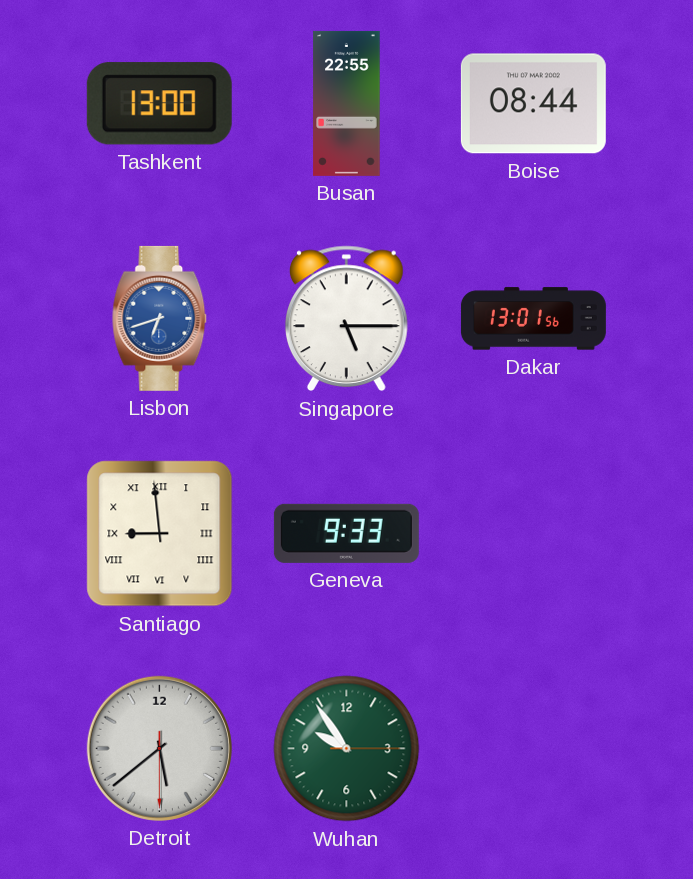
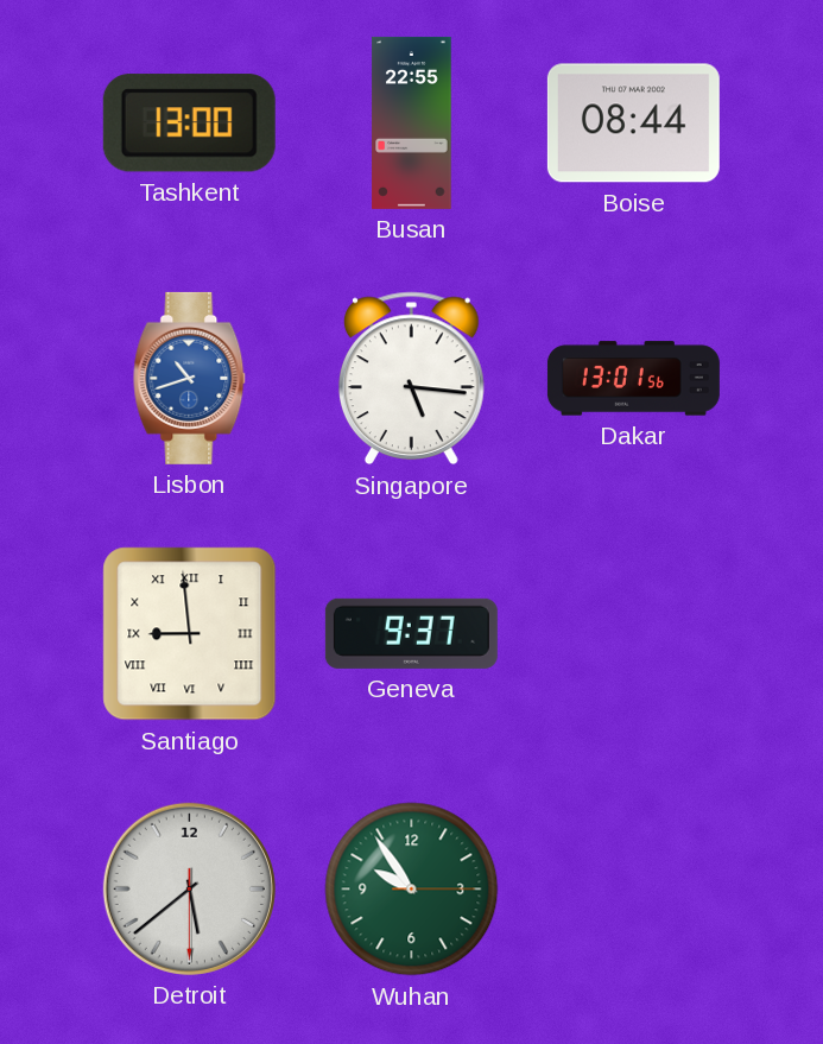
Lisbon: 6:42 -> 10:42
Singapore: 5:15 -> 5:16
Geneva: 9:33 -> 9:37
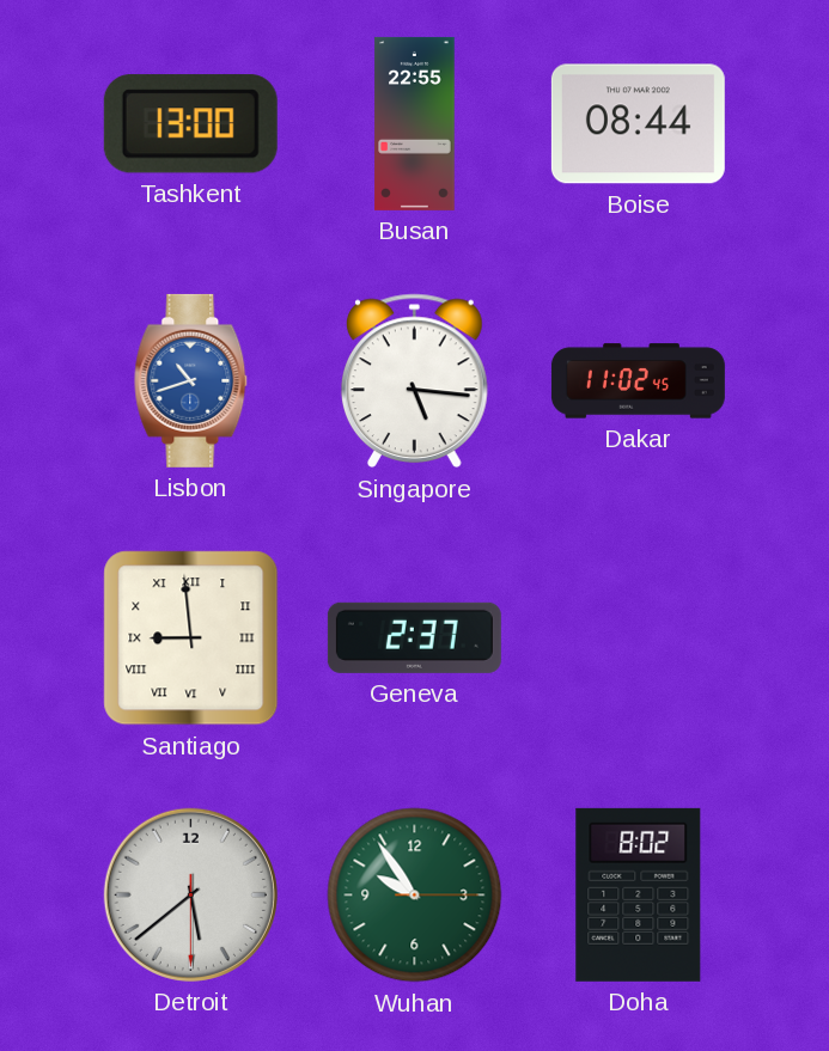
Dakar: 13:01 -> 11:02
Geneva: 9:37 -> 2:37
Doha: none -> 8:02
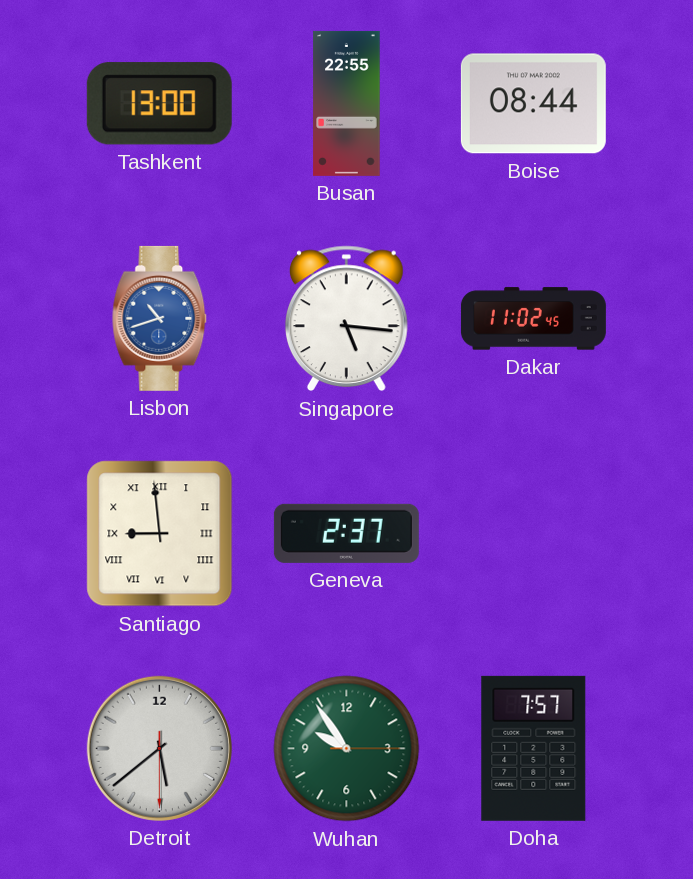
Doha: 8:02 -> 7:57
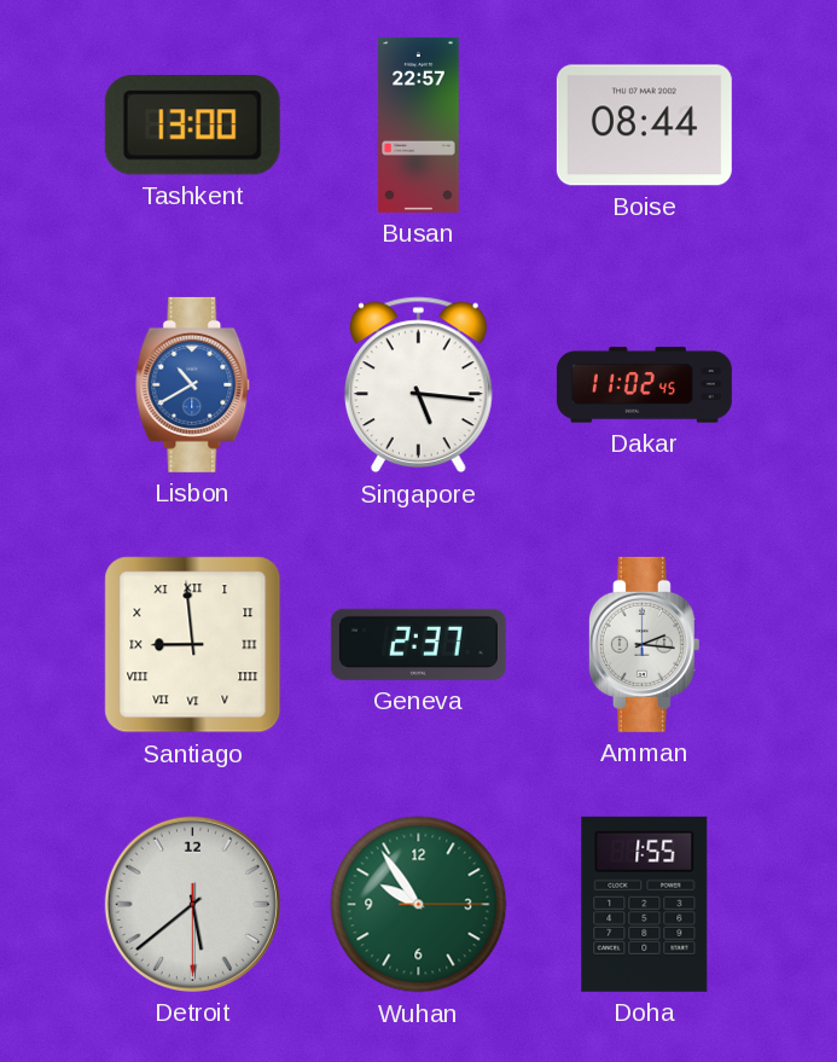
Busan: 22:55 -> 22:57
Lisbon: 10:42 -> 10:40
Amman: none -> 2:16
Doha: 7:57 -> 1:55
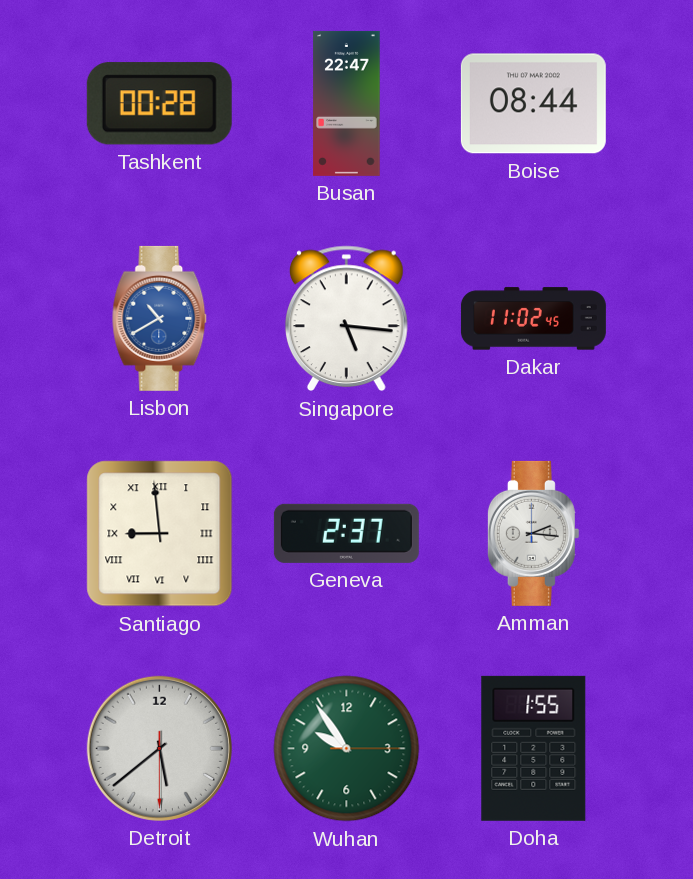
Tashkent: 13:00 -> 00:28
Busan: 22:57 -> 22:47
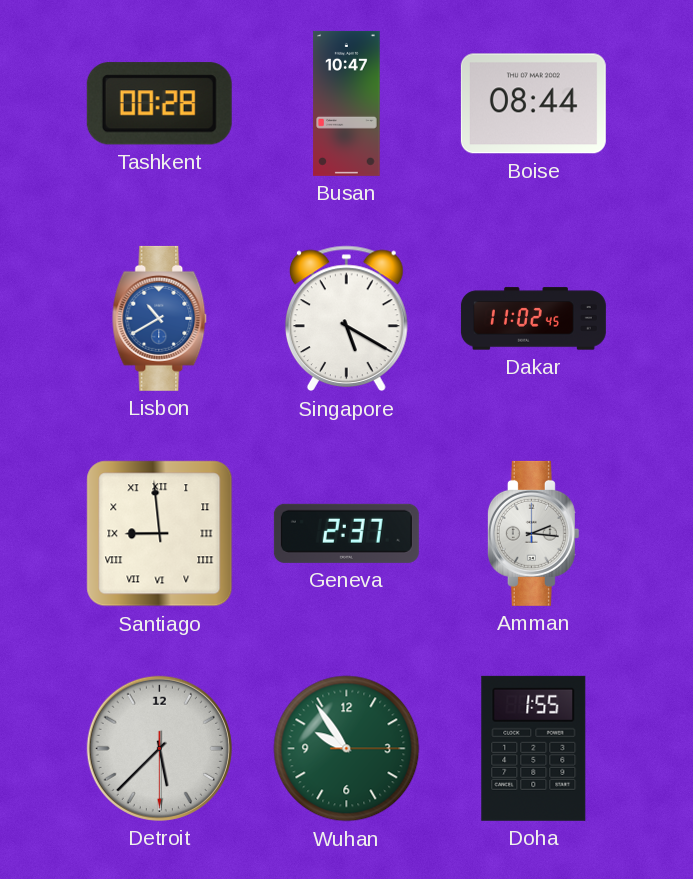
Busan: 22:47 -> 10:47
Singapore: 5:16 -> 5:20
Detroit: 5:38 -> 5:37
